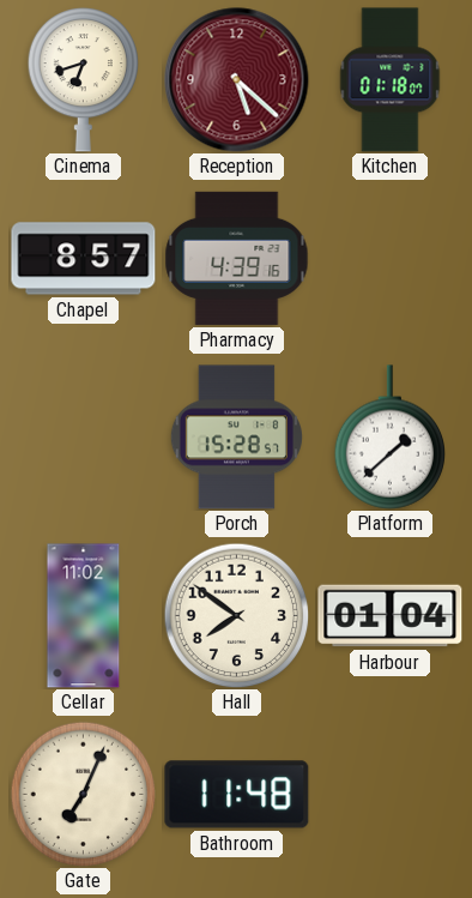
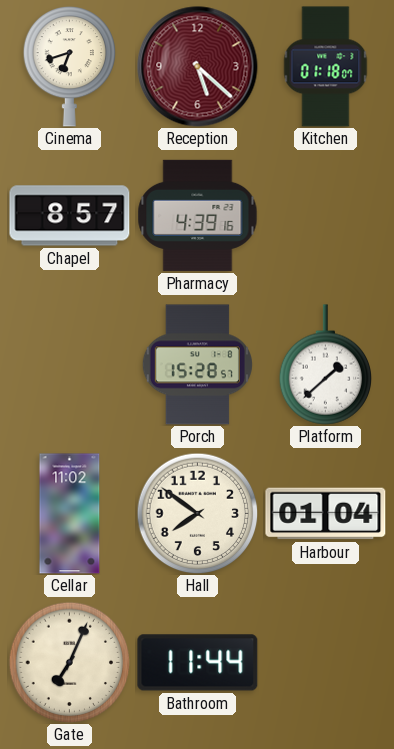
Bathroom: 11:48 -> 11:44
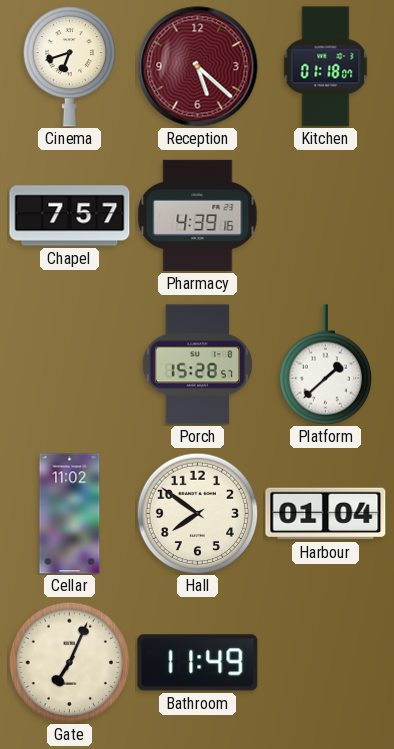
Chapel: 8:57 -> 7:57
Bathroom: 11:44 -> 11:49
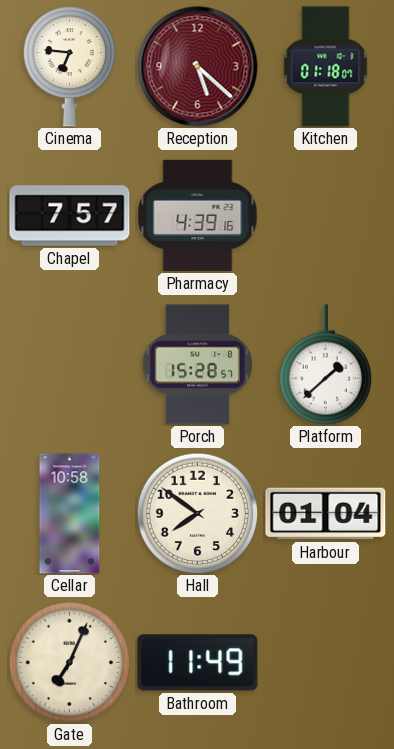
Cinema: 6:42 -> 6:46
Cellar: 11:02 -> 10:58
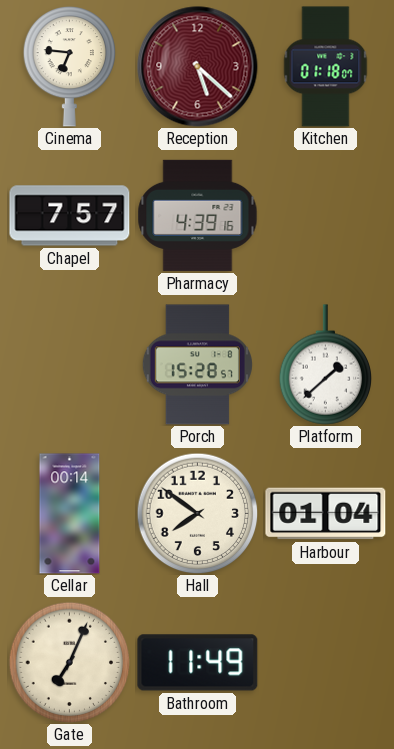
Cellar: 10:58 -> 00:14
